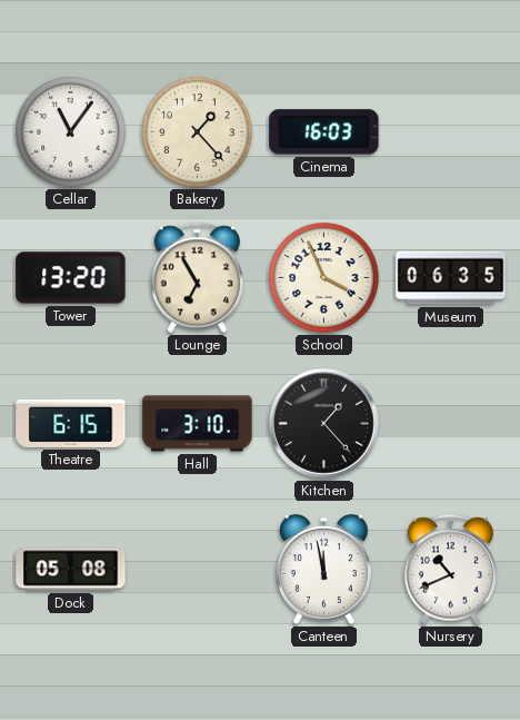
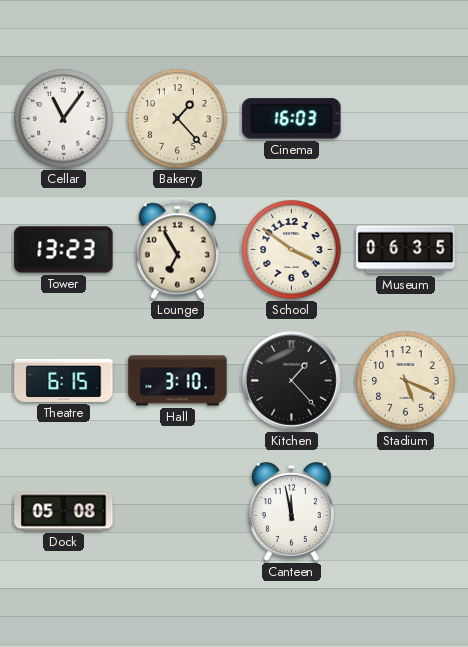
Tower: 13:20 -> 13:23
School: 3:56 -> 3:51
Stadium: none -> 5:19
Nursery: 10:41 -> none
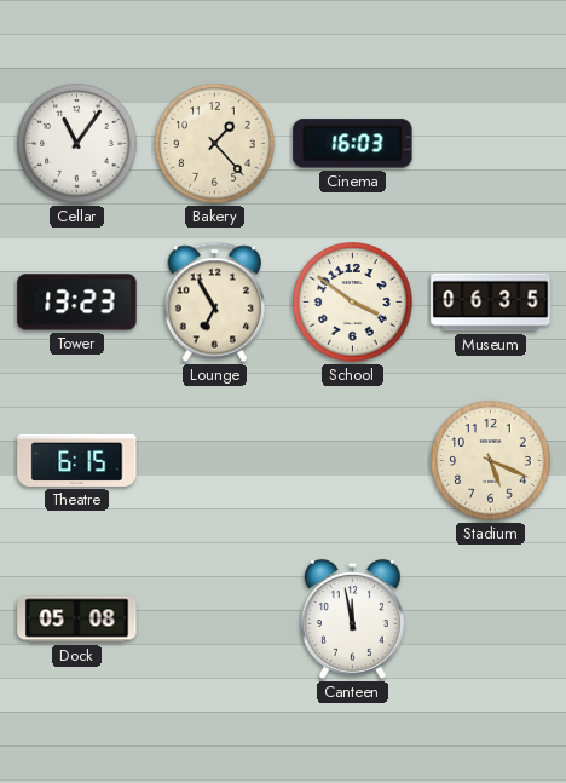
Hall: 3:10 -> none
Kitchen: 1:23 -> none
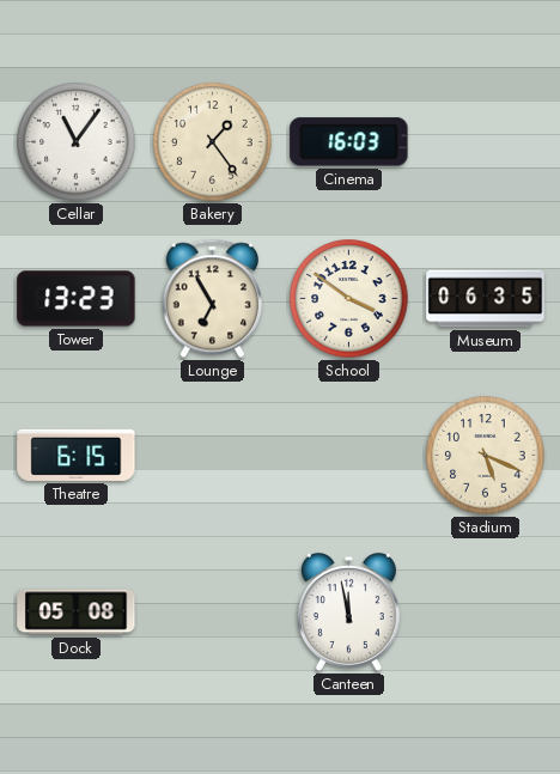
Bakery: 1:23 -> 1:24
